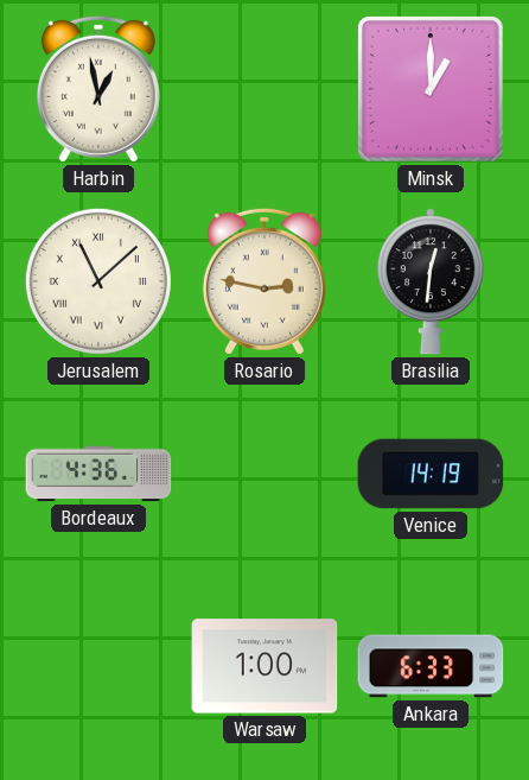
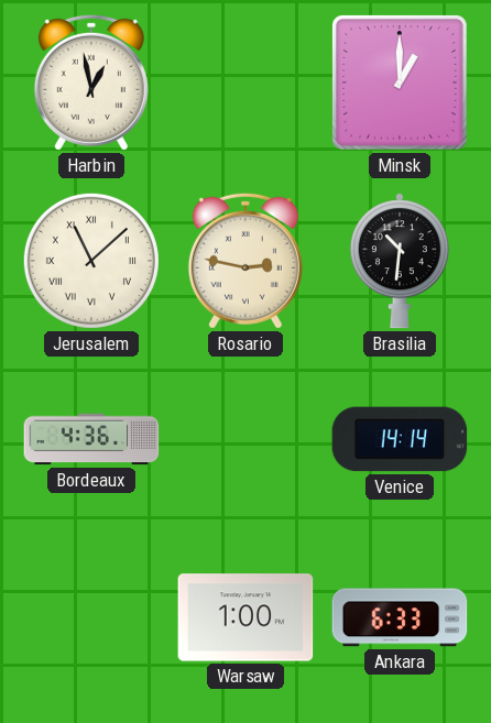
Brasilia: 12:31 -> 10:31
Venice: 14:19 -> 14:14
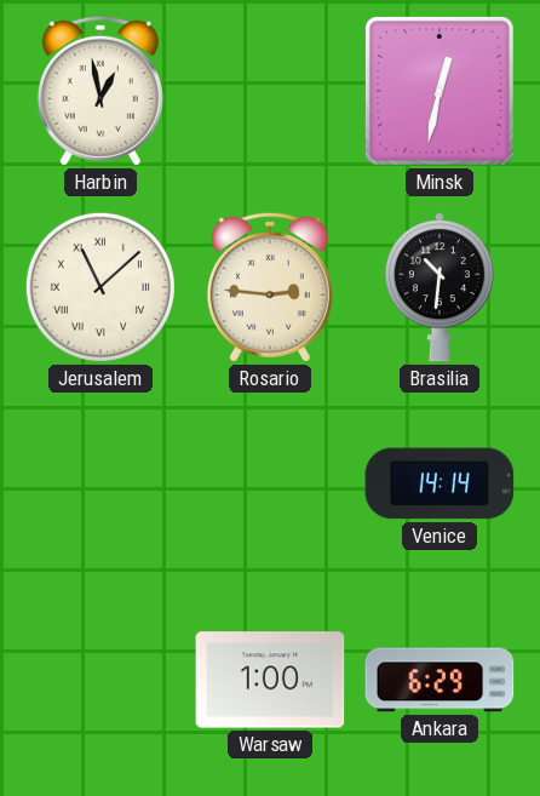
Minsk: 1:00 -> 12:32
Rosario: 2:47 -> 2:46
Bordeaux: 4:36 -> none
Ankara: 6:33 -> 6:29
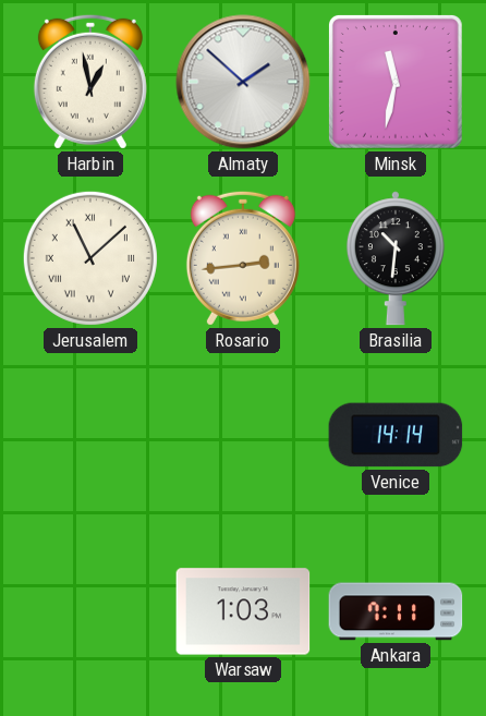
Almaty: none -> 1:52
Minsk: 12:32 -> 11:32
Rosario: 2:46 -> 2:44
Warsaw: 1:00 -> 1:03
Ankara: 6:29 -> 7:11
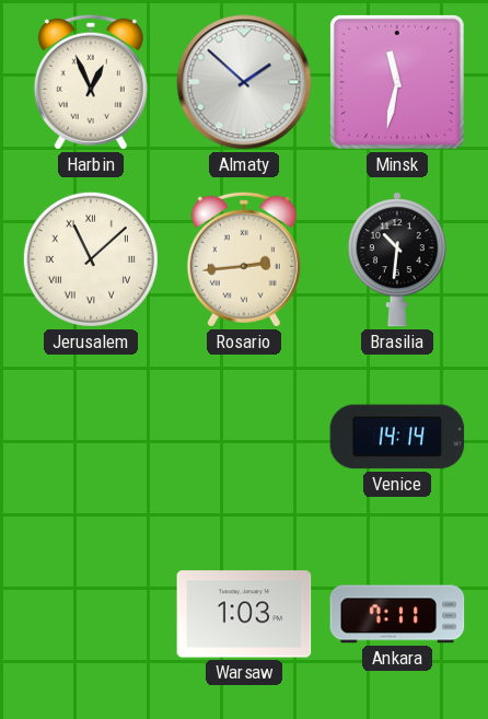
Harbin: 12:58 -> 12:56
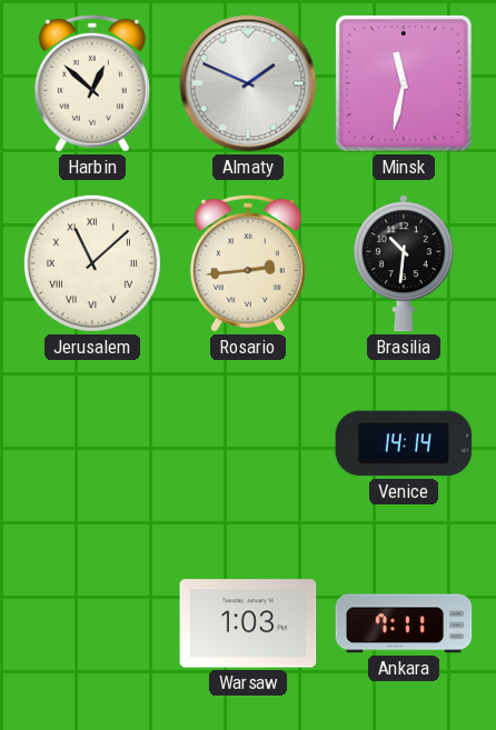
Harbin: 12:56 -> 12:52
Almaty: 1:52 -> 1:49
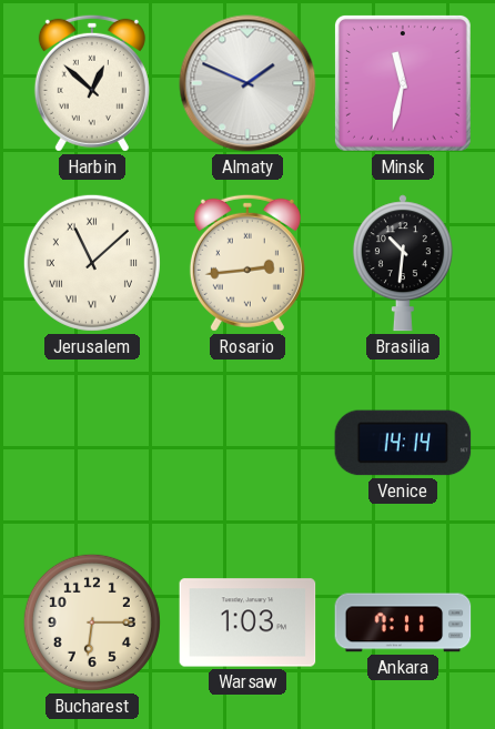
Bucharest: none -> 6:15
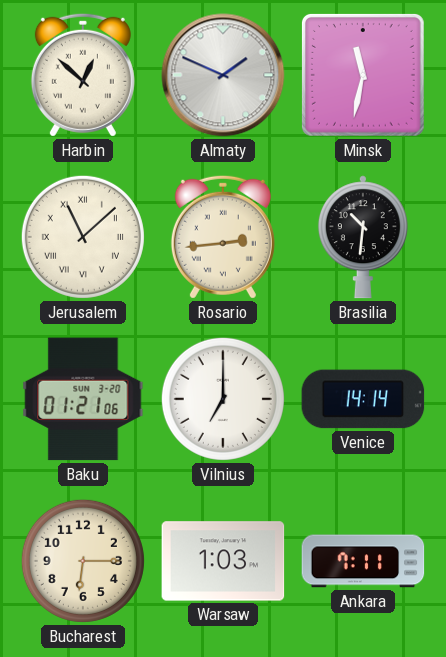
Baku: none -> 01:21
Vilnius: none -> 7:00
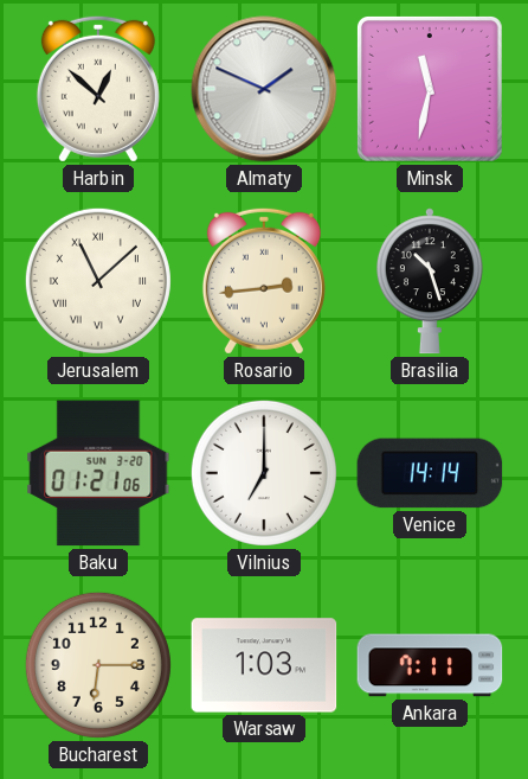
Brasilia: 10:31 -> 10:27
